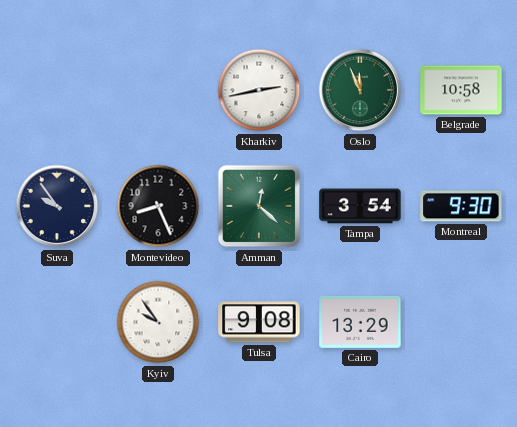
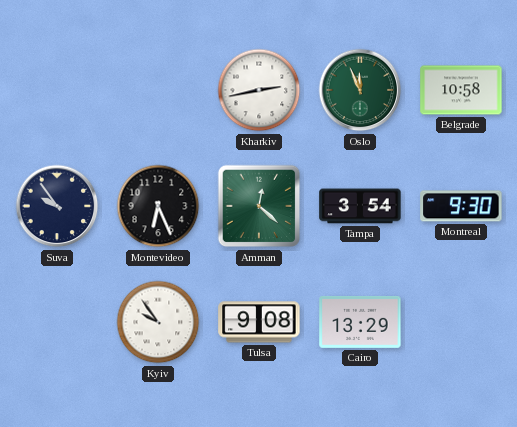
Montevideo: 8:26 -> 6:26
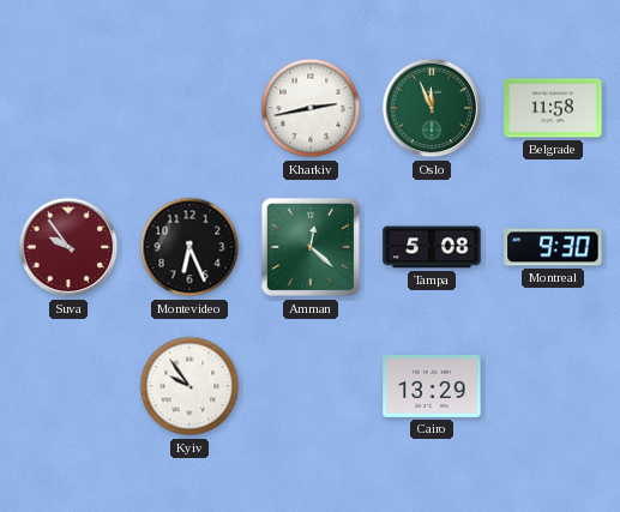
Belgrade: 10:58 -> 11:58
Suva dial: navy -> burgundy
Tampa: 3:54 -> 5:08
Tulsa: 9:08 -> none
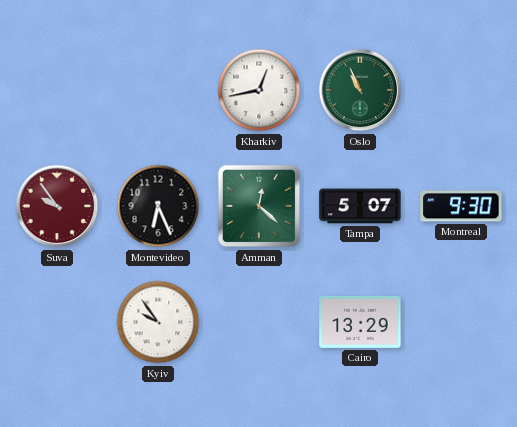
Kharkiv: 2:43 -> 12:43
Oslo: 11:56 -> 10:56
Belgrade: 11:58 -> none
Tampa: 5:08 -> 5:07
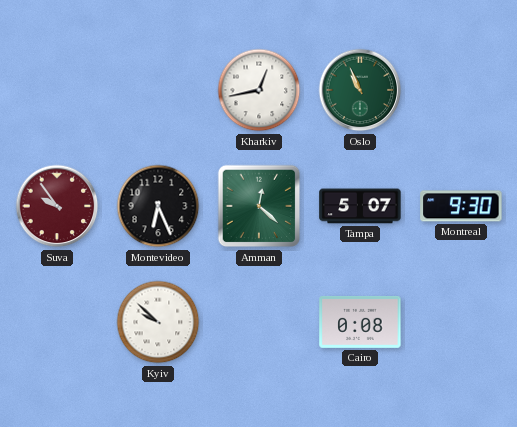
Kyiv: 9:54 -> 9:52
Cairo: 13:29 -> 0:08
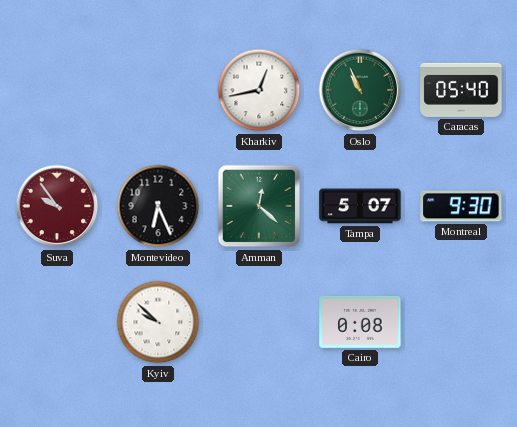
Caracas: none -> 05:40
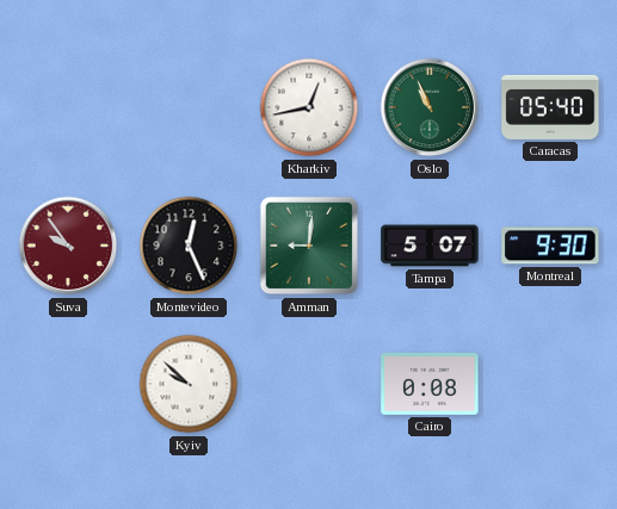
Montevideo: 6:26 -> 12:26
Amman: 12:22 -> 9:01
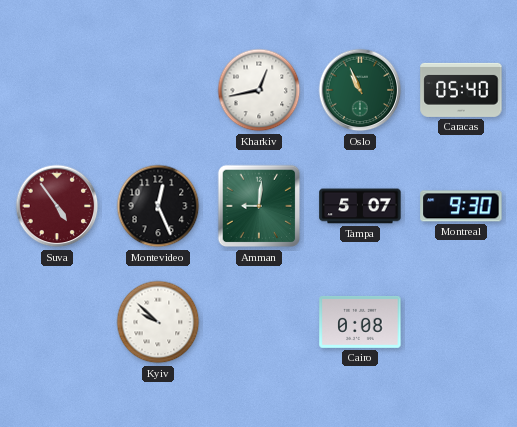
Suva: 9:54 -> 4:54
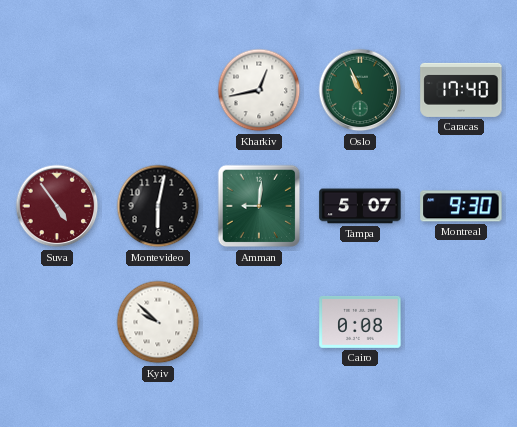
Caracas: 05:40 -> 17:40
Montevideo: 12:26 -> 6:02
